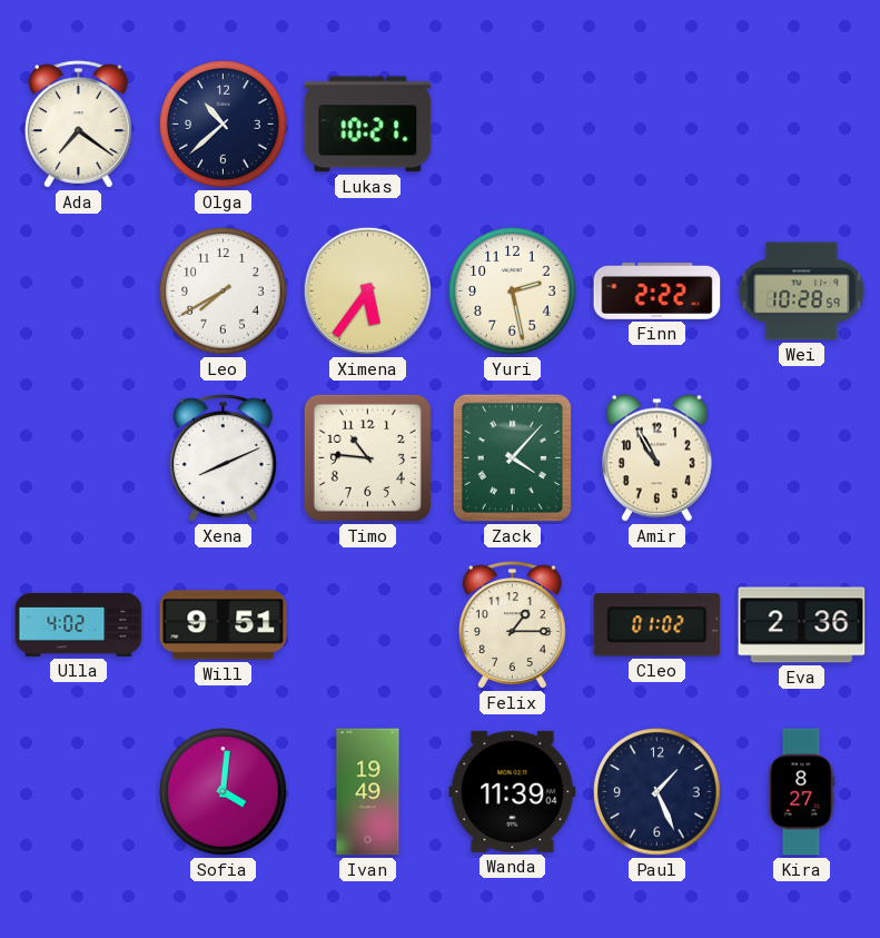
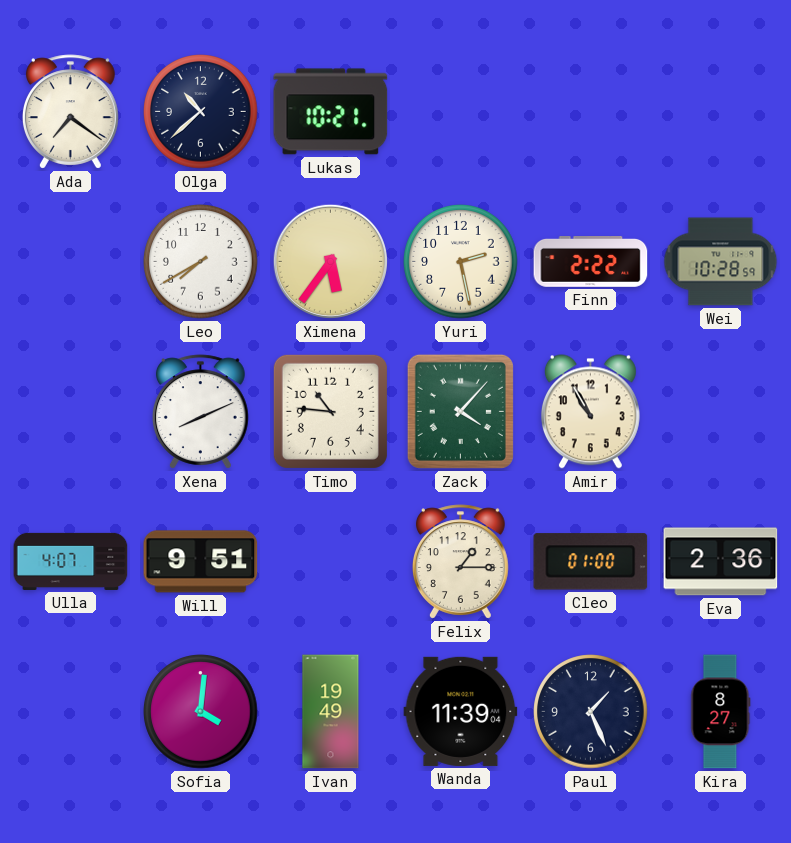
Ulla: 4:02 -> 4:07
Cleo: 01:02 -> 01:00
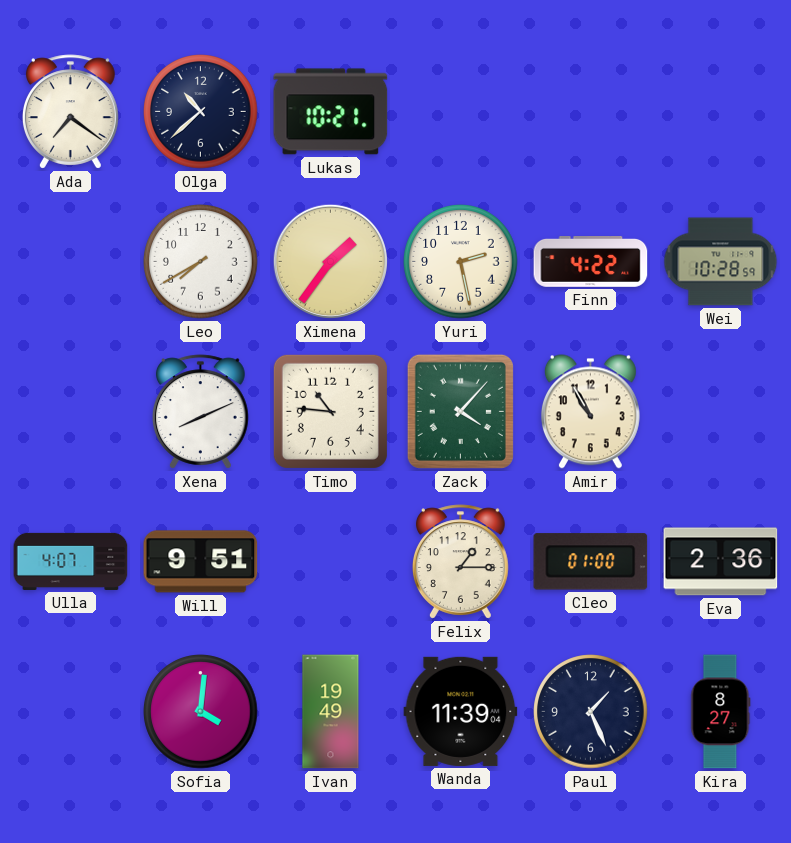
Ximena: 5:36 -> 1:36
Finn: 2:22 -> 4:22
